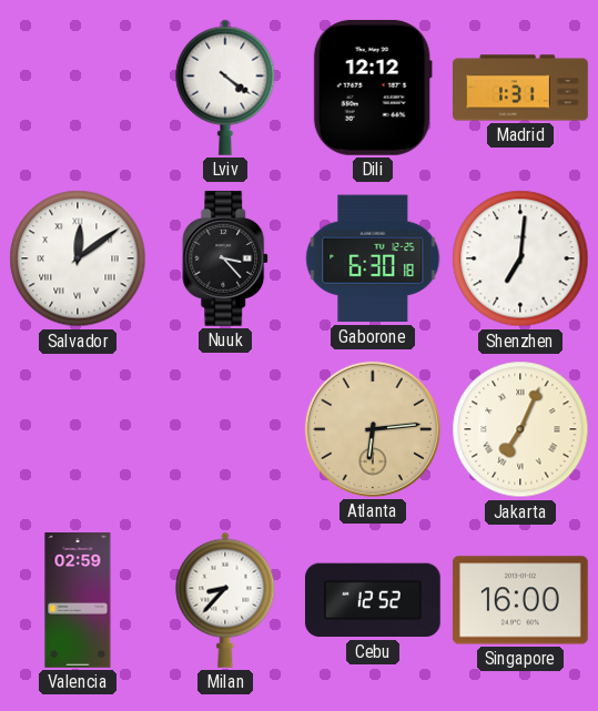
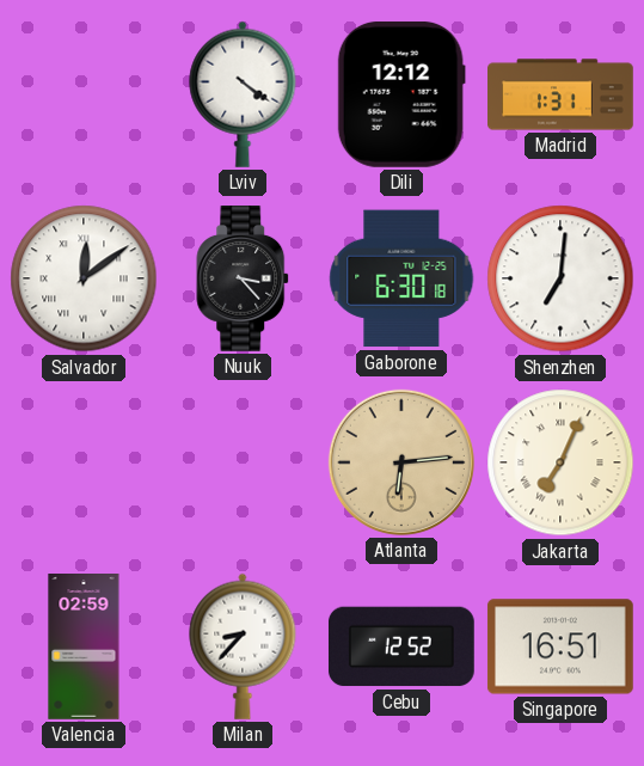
Singapore: 16:00 -> 16:51
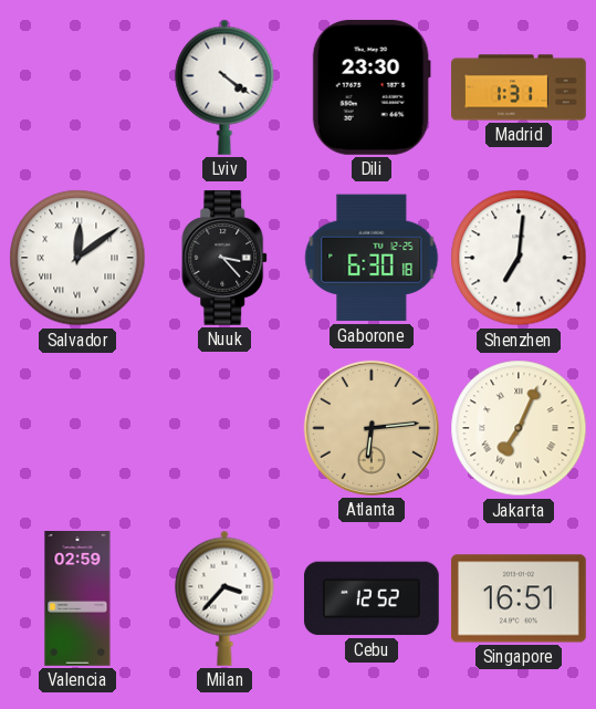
Dili: 12:12 -> 23:30
Milan: 8:37 -> 3:37
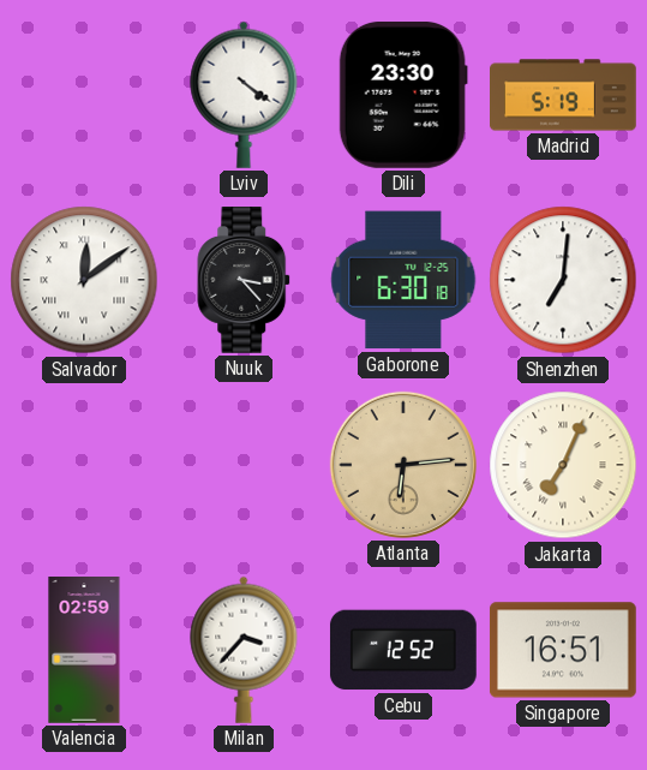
Madrid: 1:31 -> 5:19
